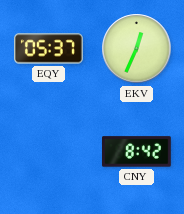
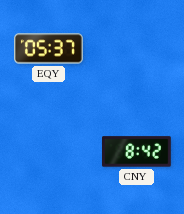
EKV: 12:34 -> none
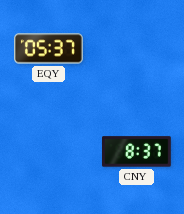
CNY: 8:42 -> 8:37
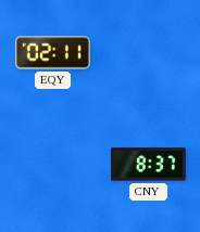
EQY: 05:37 -> 02:11
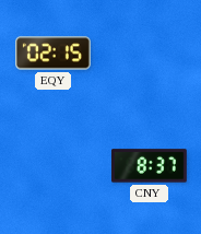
EQY: 02:11 -> 02:15
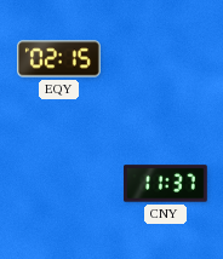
CNY: 8:37 -> 11:37
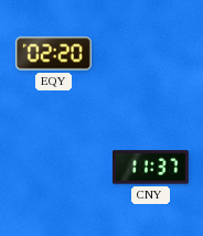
EQY: 02:15 -> 02:20
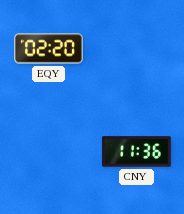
CNY: 11:37 -> 11:36
